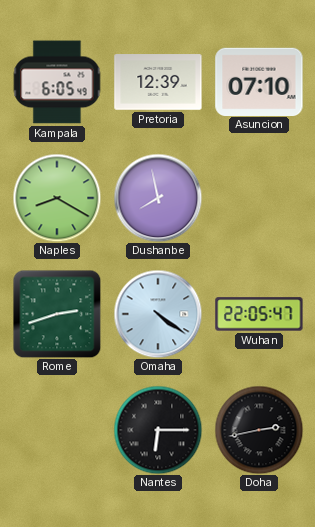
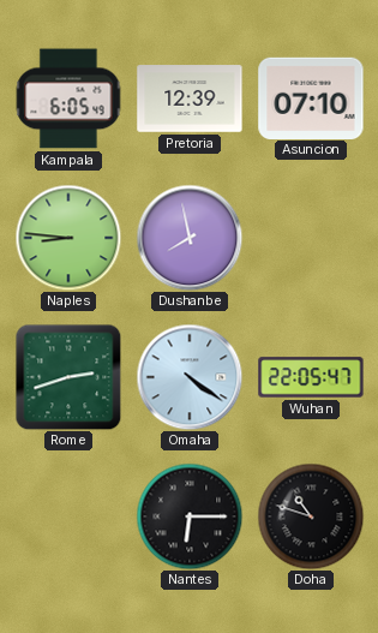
Naples: 8:20 -> 8:46
Doha: 2:43 -> 10:48
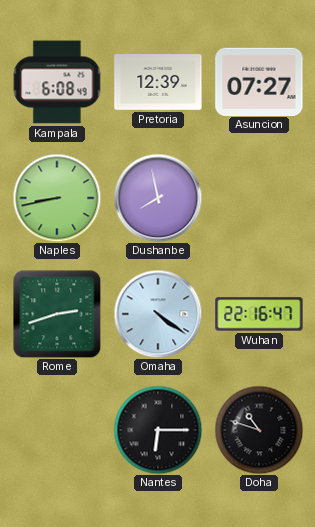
Kampala: 6:05 -> 6:08
Asuncion: 07:10 -> 07:27
Naples: 8:46 -> 8:43
Wuhan: 22:05 -> 22:16
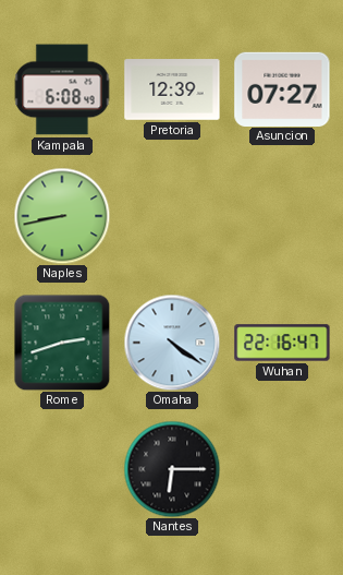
Dushanbe: 7:58 -> none
Doha: 10:48 -> none
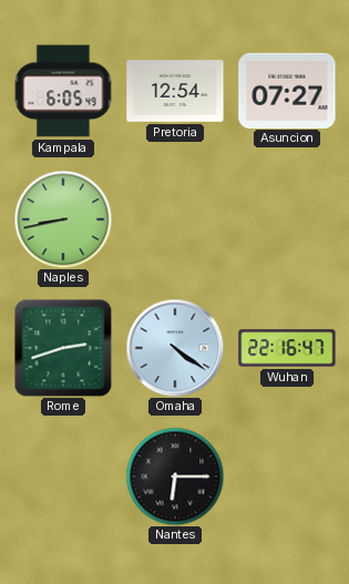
Kampala: 6:08 -> 6:05
Pretoria: 12:39 -> 12:54
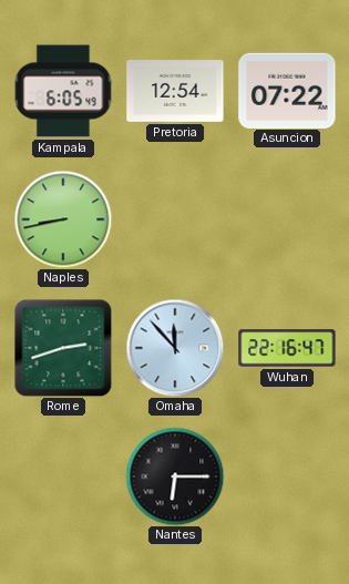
Asuncion: 07:27 -> 07:22
Omaha: 4:21 -> 11:53
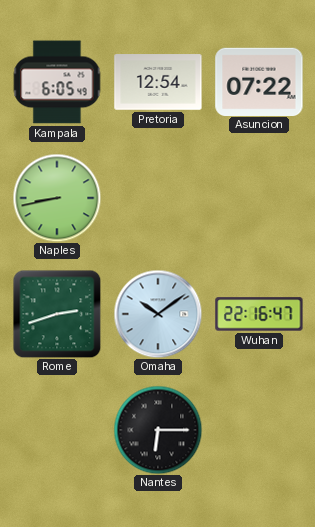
Omaha: 11:53 -> 10:09
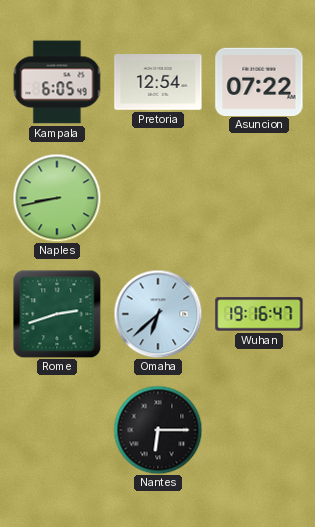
Omaha: 10:09 -> 6:38
Wuhan: 22:16 -> 19:16
